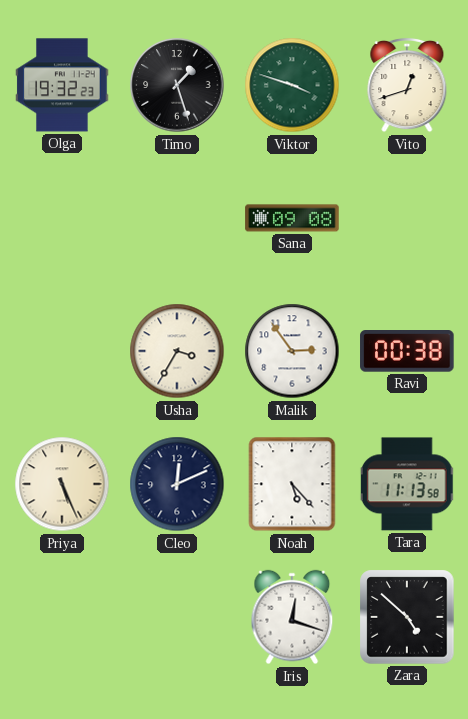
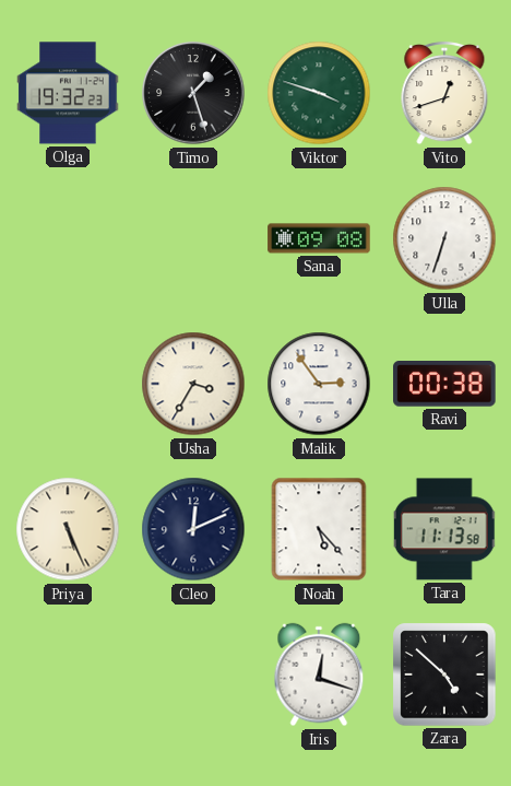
Ulla: none -> 6:33
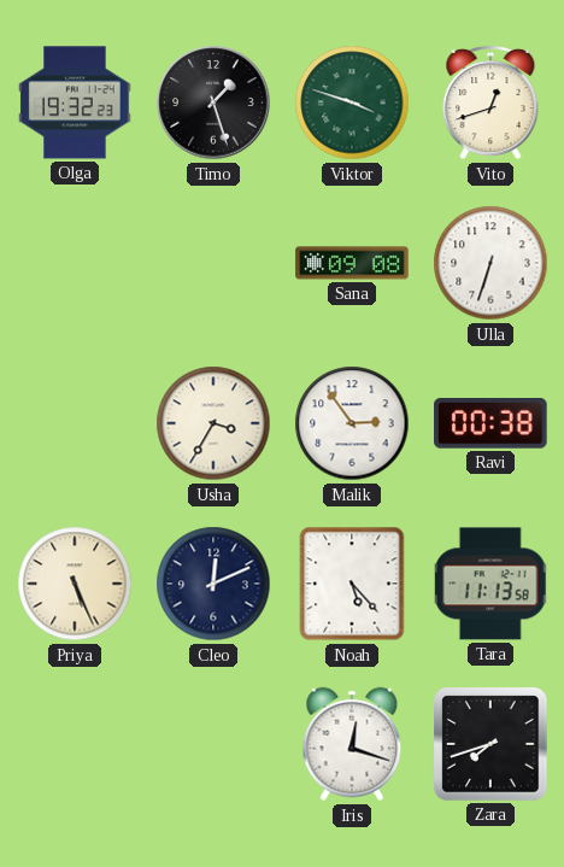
Zara: 4:52 -> 7:42
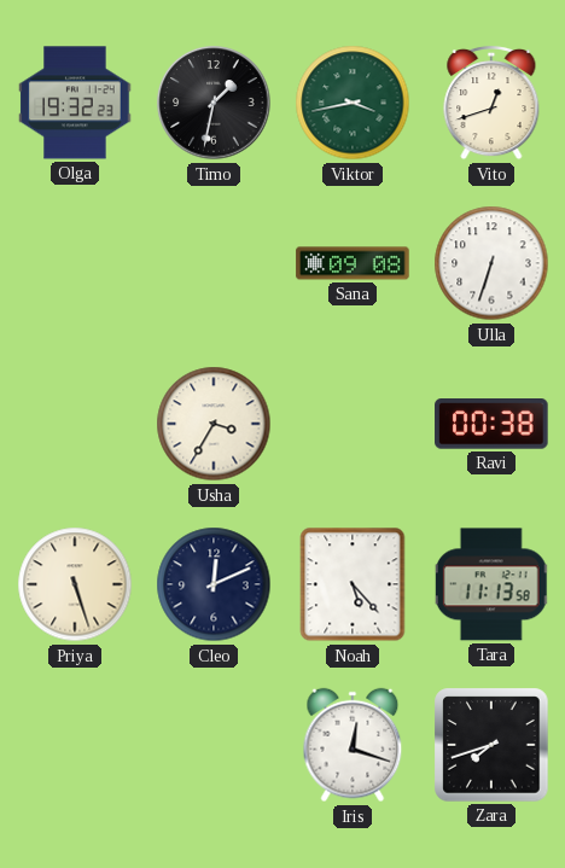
Timo: 1:27 -> 1:32
Viktor: 3:48 -> 3:43
Malik: 2:54 -> none
Priya: 5:26 -> 5:27
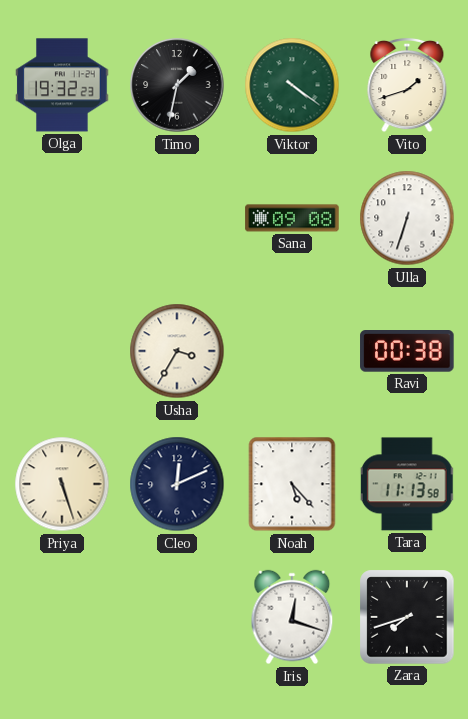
Viktor: 3:43 -> 4:21
Vito: 12:42 -> 1:42
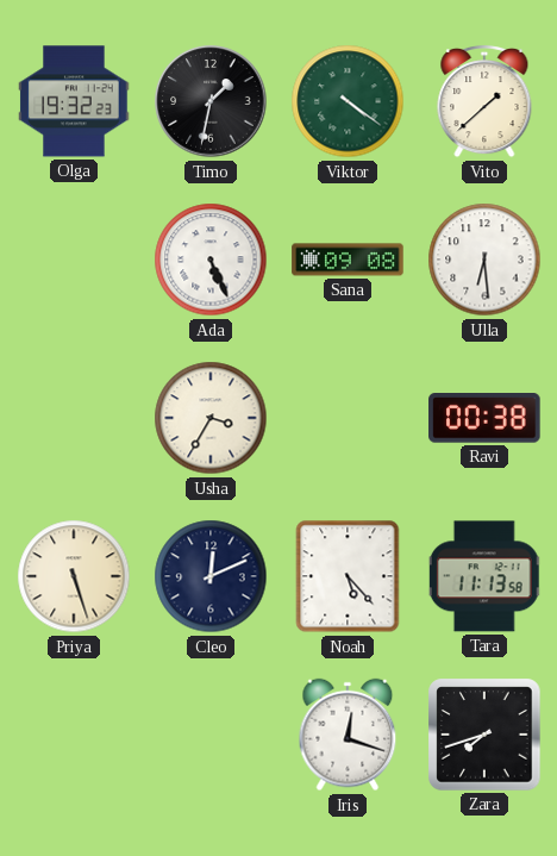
Vito: 1:42 -> 1:38
Ada: none -> 5:26
Ulla: 6:33 -> 6:29
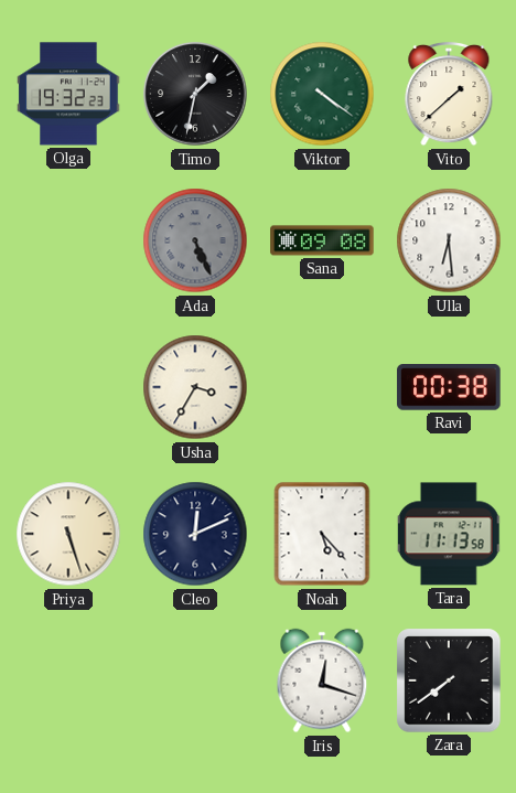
Ada dial: white -> grey
Zara: 7:42 -> 7:39
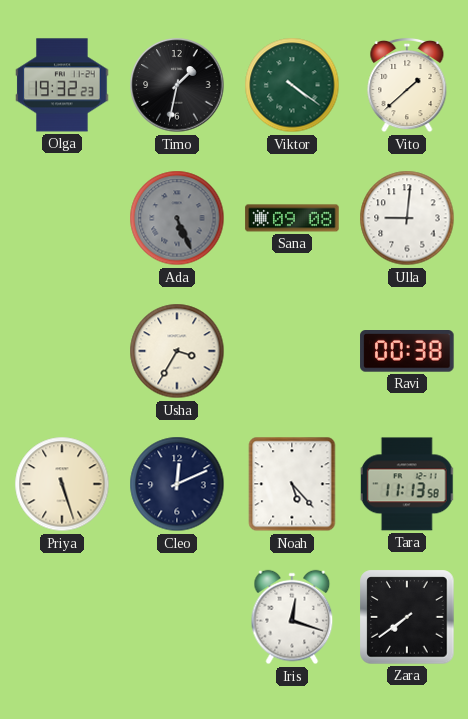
Ulla: 6:29 -> 9:01
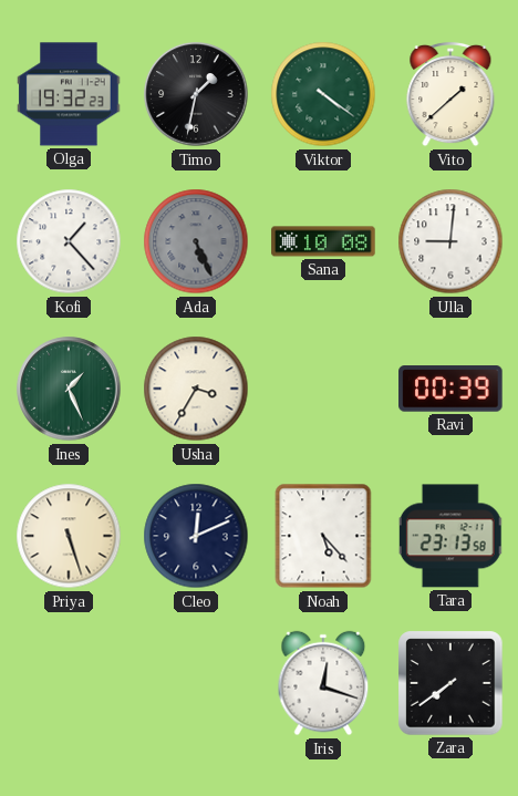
Kofi: none -> 1:23
Sana: 09:08 -> 10:08
Ines: none -> 1:26
Ravi: 00:38 -> 00:39
Tara: 11:13 -> 23:13
